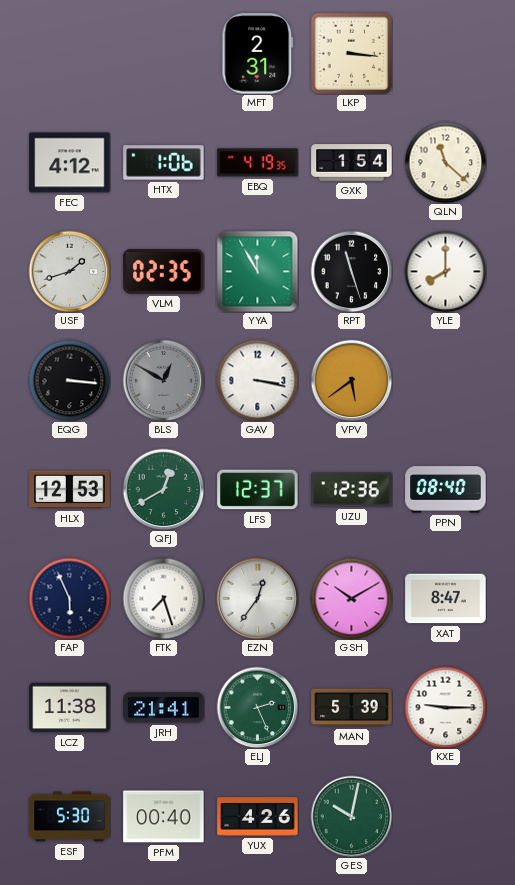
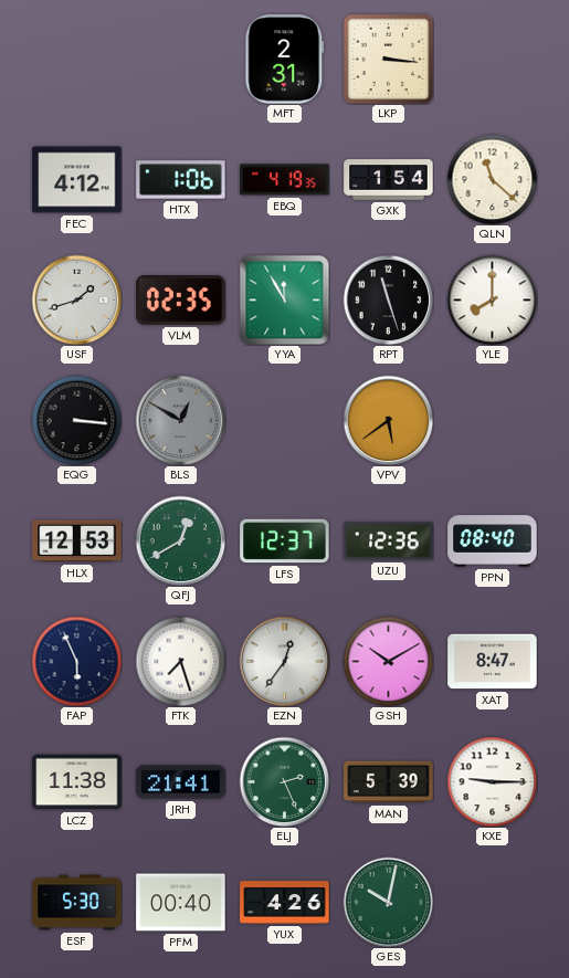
GAV: 3:17 -> none
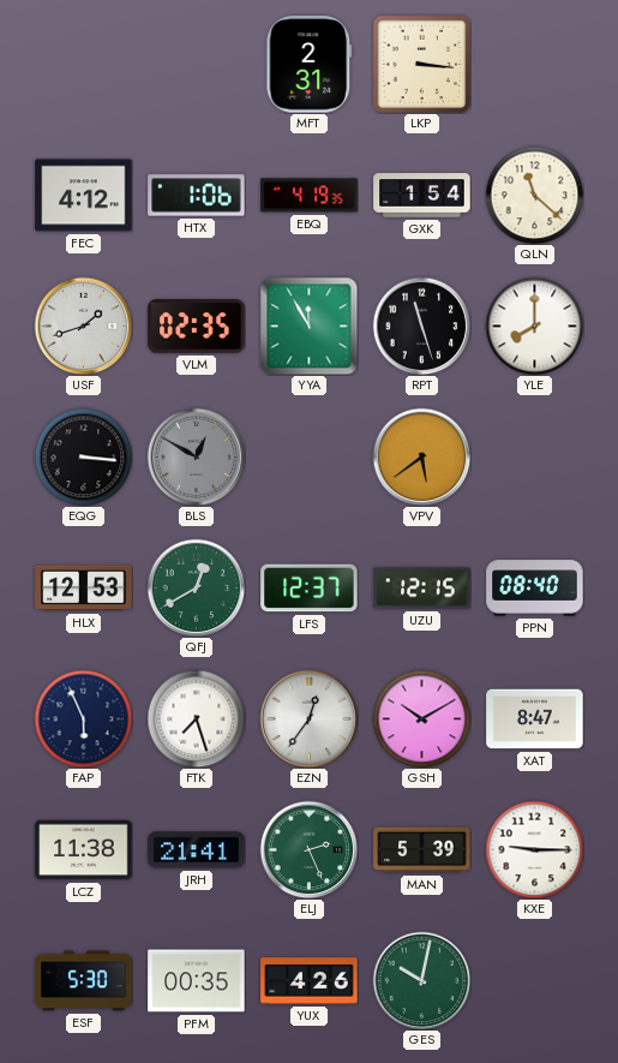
UZU: 12:36 -> 12:15
PFM: 00:40 -> 00:35
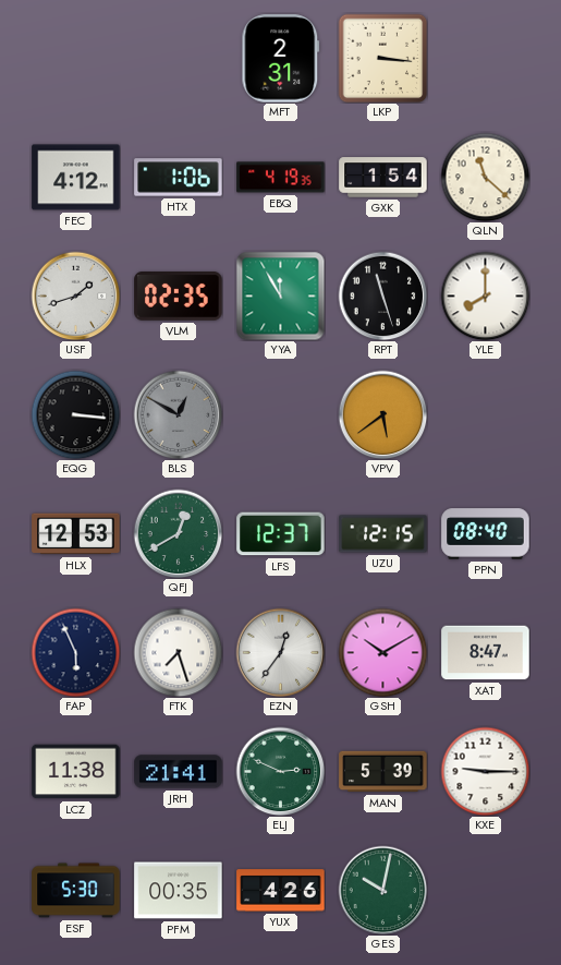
ELJ: 2:26 -> 2:49
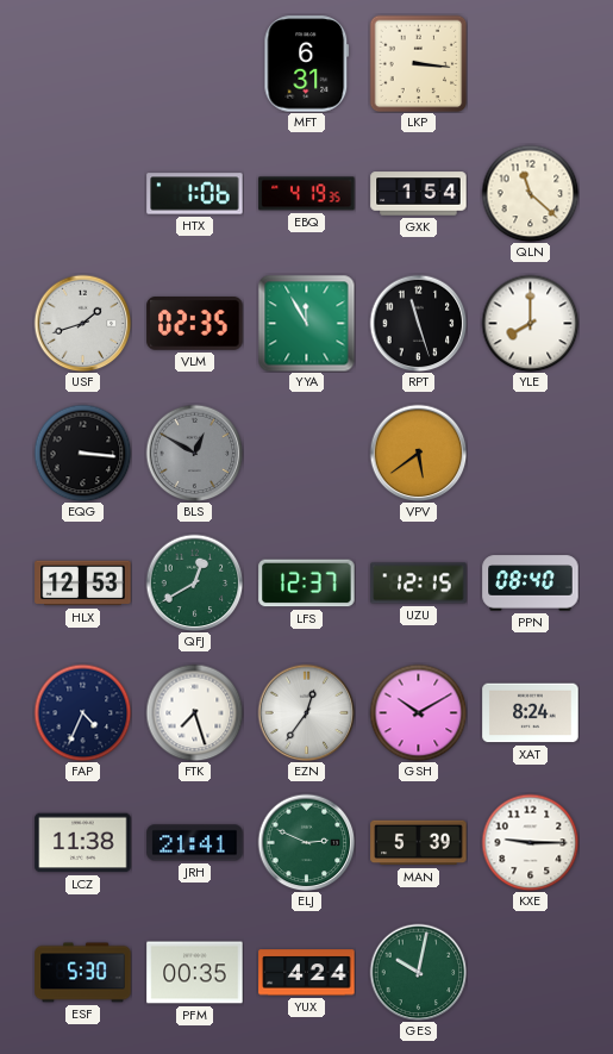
MFT: 2:31 -> 6:31
FEC: 4:12 -> none
FAP: 5:56 -> 4:34
XAT: 8:47 -> 8:24
YUX: 4:26 -> 4:24
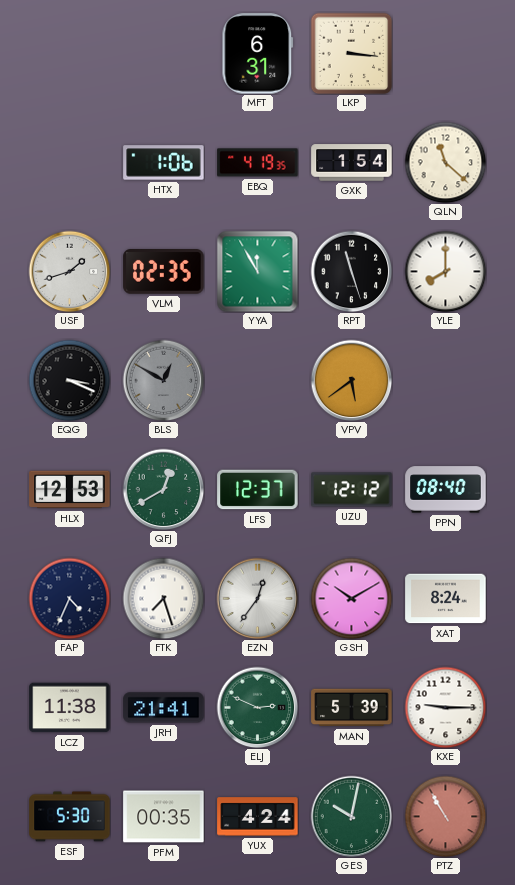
EQG: 3:16 -> 3:19
UZU: 12:15 -> 12:12
PTZ: none -> 10:55
